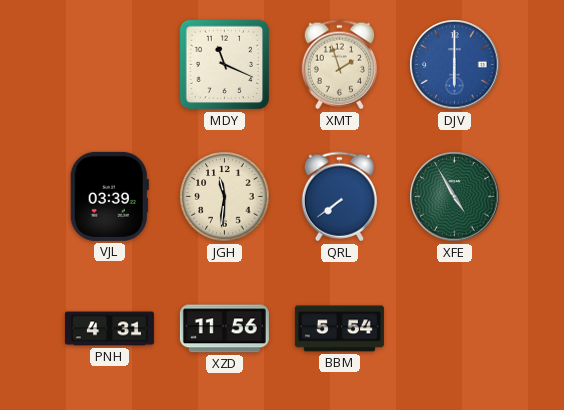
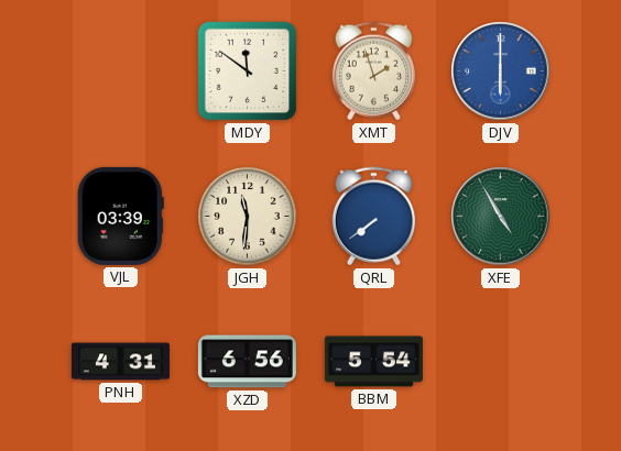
MDY: 11:19 -> 11:51
XZD: 11:56 -> 6:56
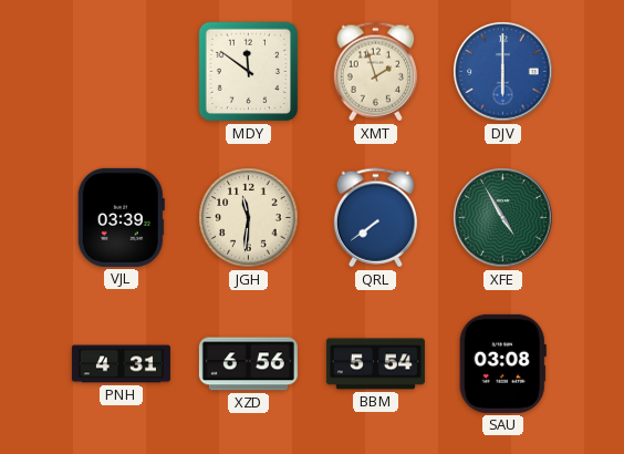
SAU: none -> 03:08
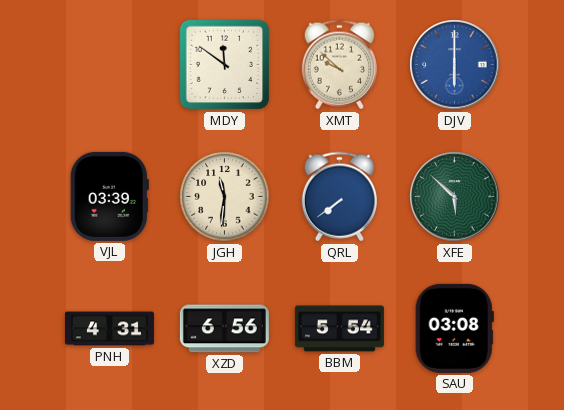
XMT: 1:57 -> 9:52
XFE: 4:55 -> 5:52
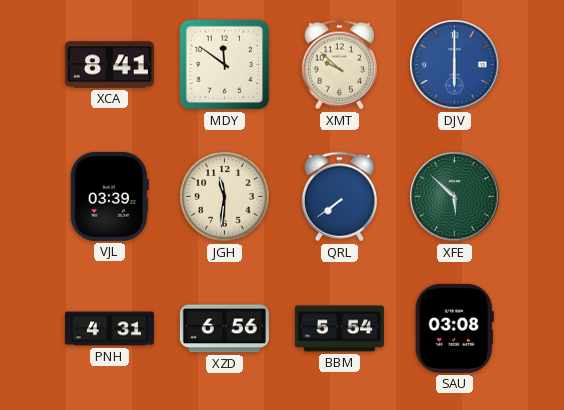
XCA: none -> 8:41
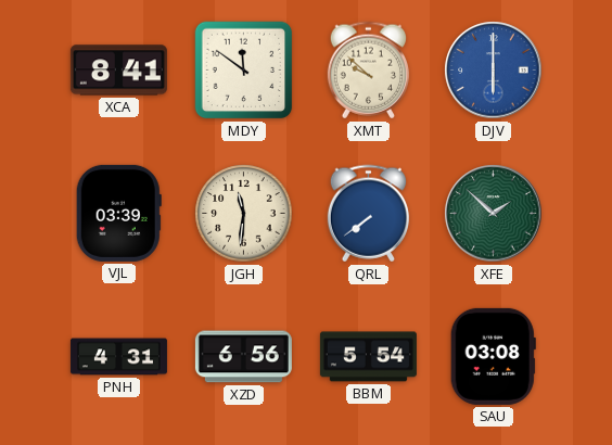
XFE: 5:52 -> 1:52
